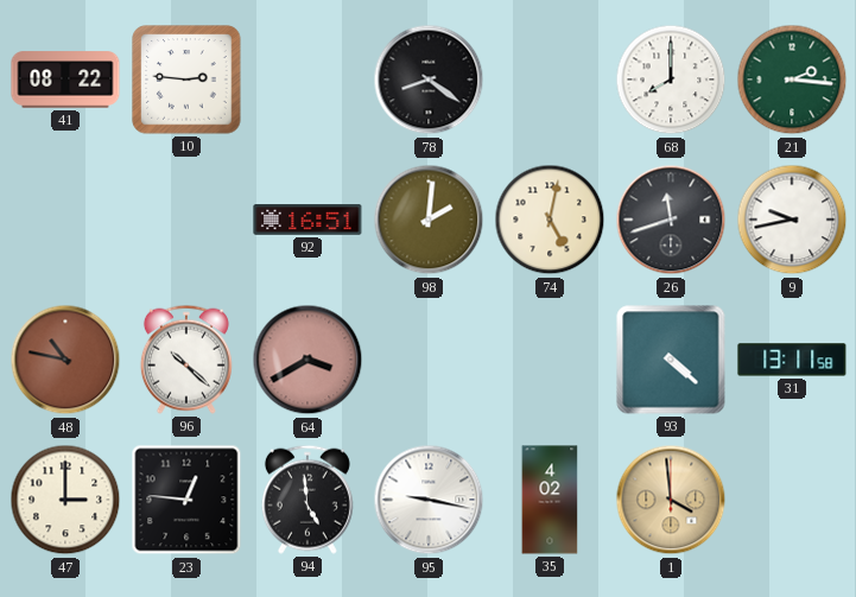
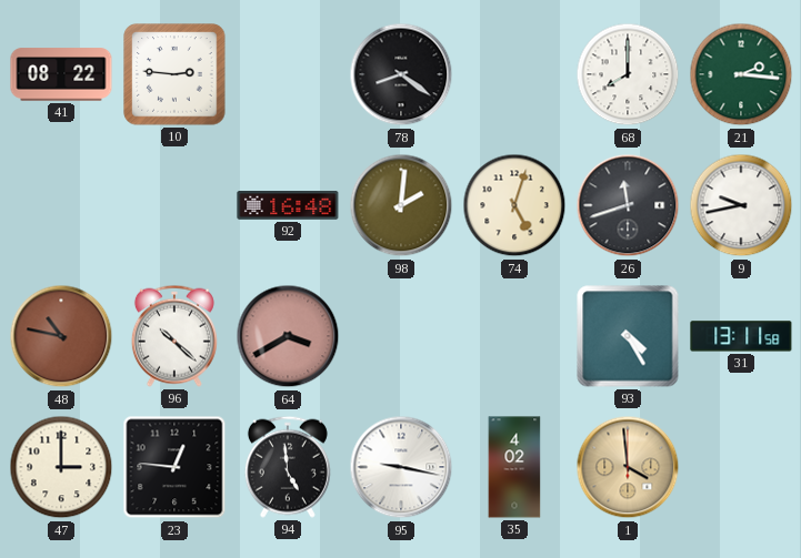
92: 16:51 -> 16:48
74: 5:02 -> 5:03
93: 4:22 -> 4:25
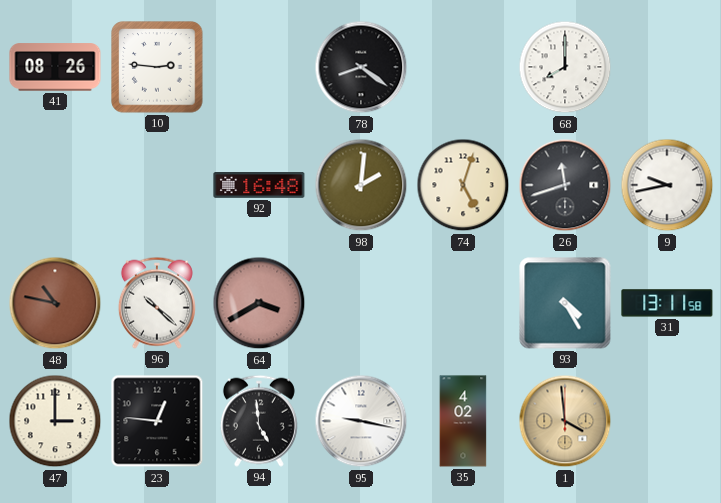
41: 08:22 -> 08:26
21: 2:16 -> none
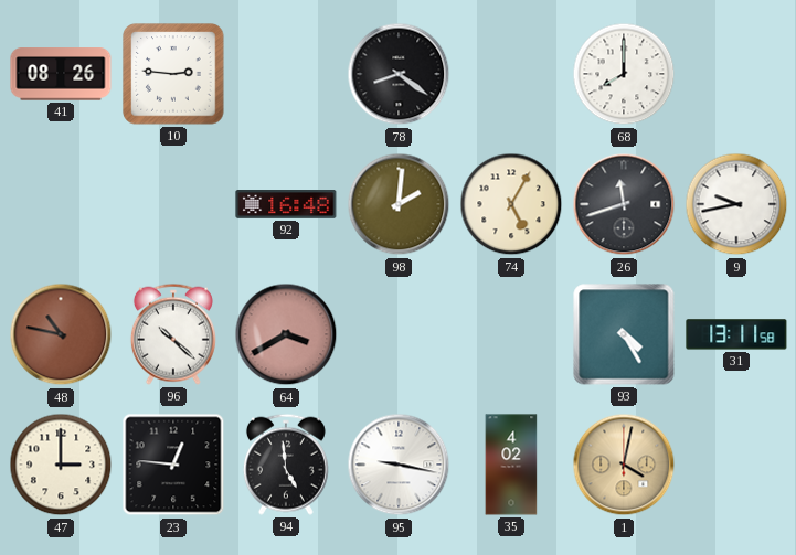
74: 5:03 -> 5:05
1: 3:59 -> 4:02
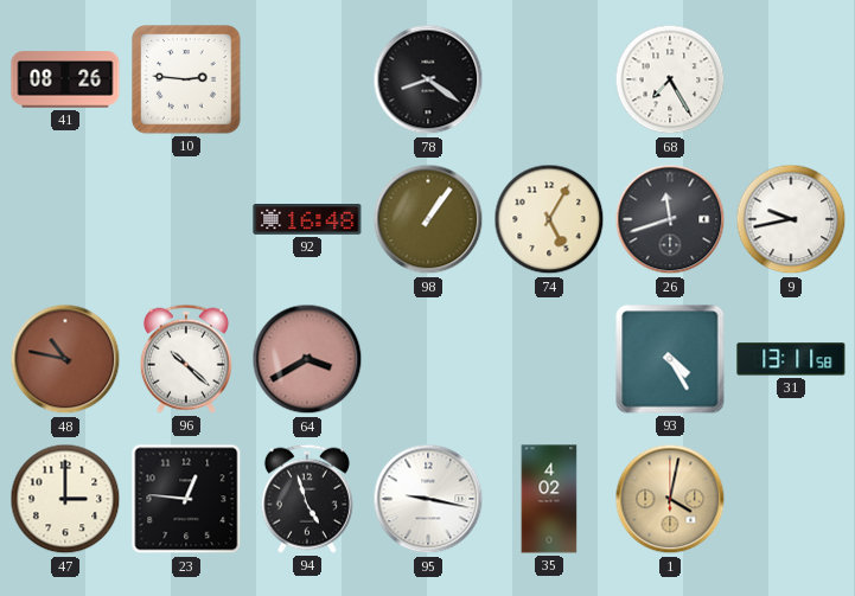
68: 8:00 -> 7:25
98: 2:01 -> 1:06
94: 4:59 -> 4:57
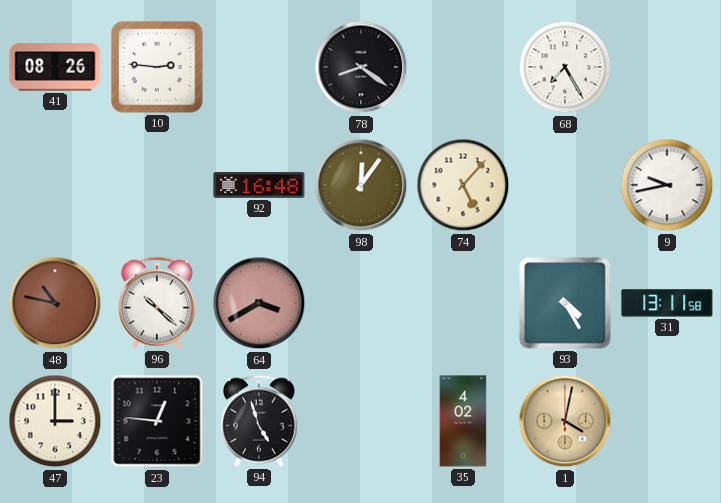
98: 1:06 -> 12:06
74: 5:05 -> 5:07
26: 11:42 -> none
95: 9:17 -> none
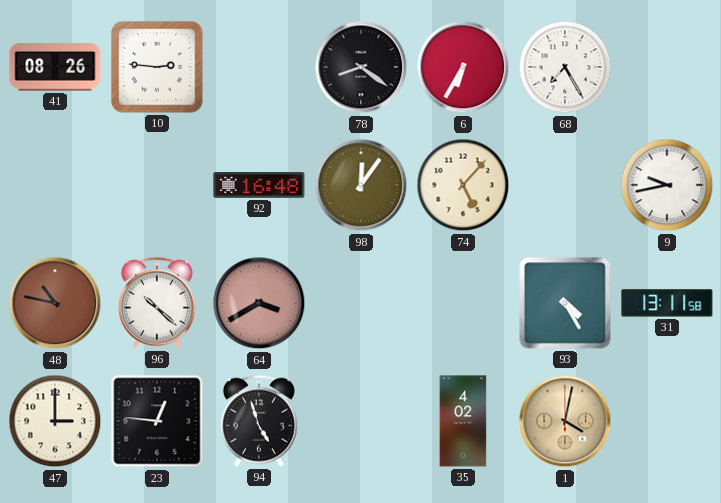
6: none -> 6:35
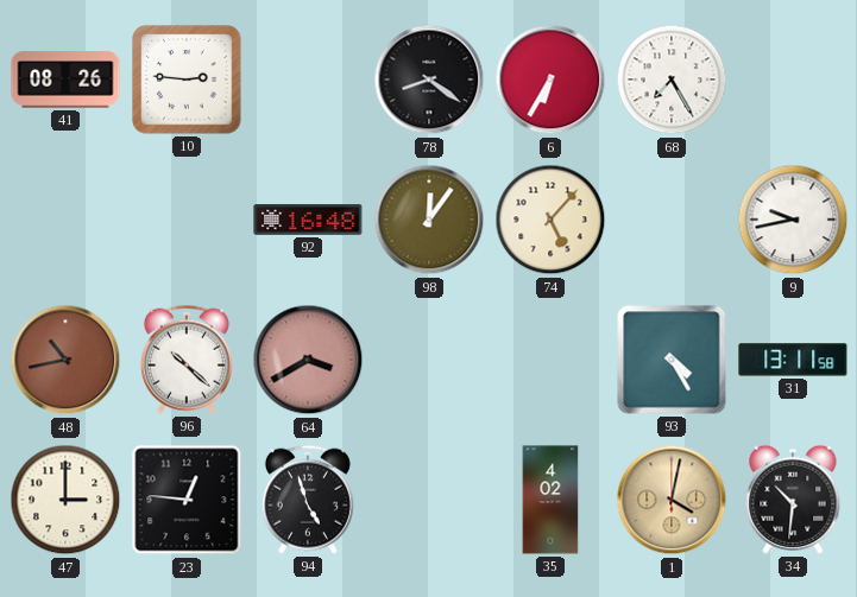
48: 10:47 -> 10:43
34: none -> 10:31
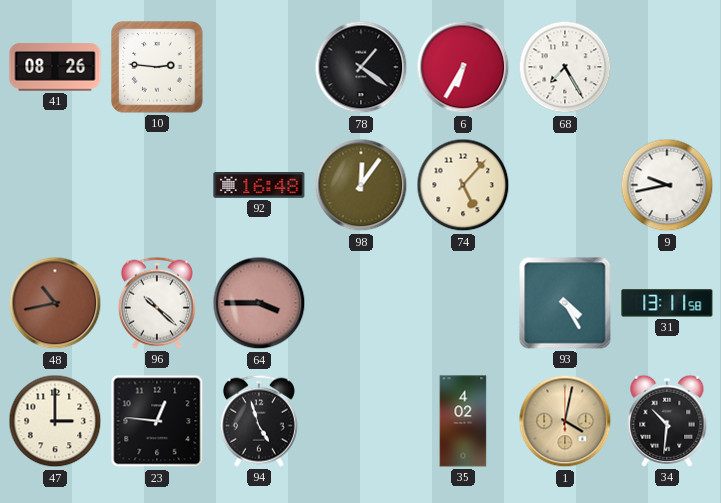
78: 8:21 -> 1:21
64: 3:40 -> 3:45
